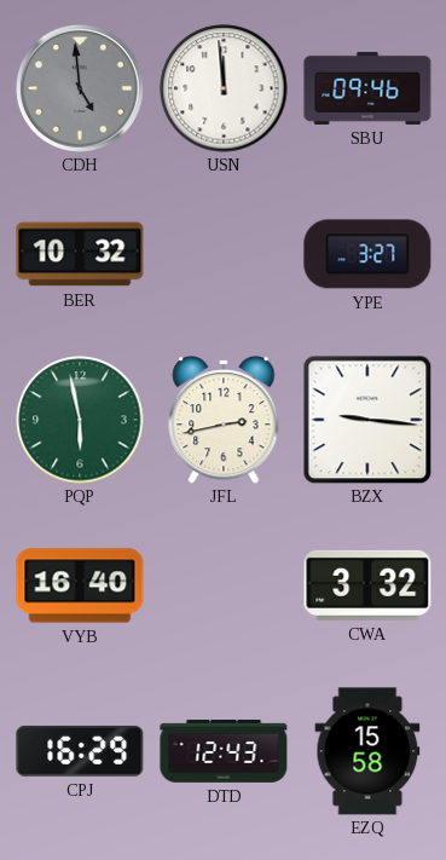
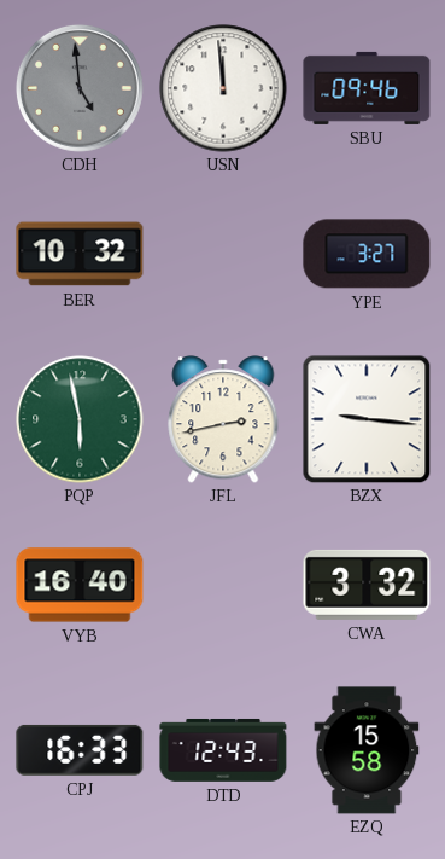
CPJ: 16:29 -> 16:33
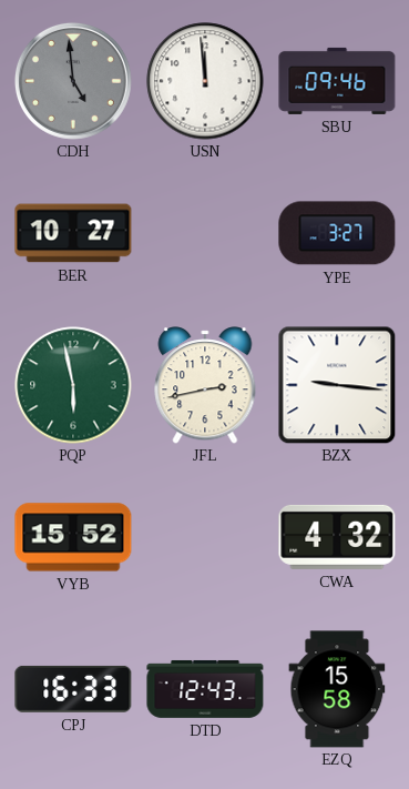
BER: 10:32 -> 10:27
VYB: 16:40 -> 15:52
CWA: 3:32 -> 4:32
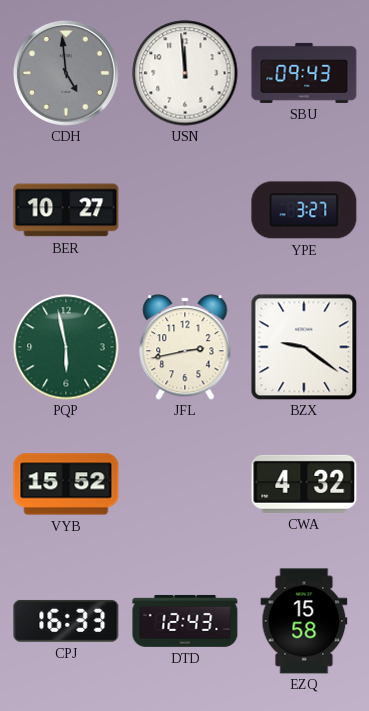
SBU: 09:46 -> 09:43
BZX: 9:16 -> 9:21
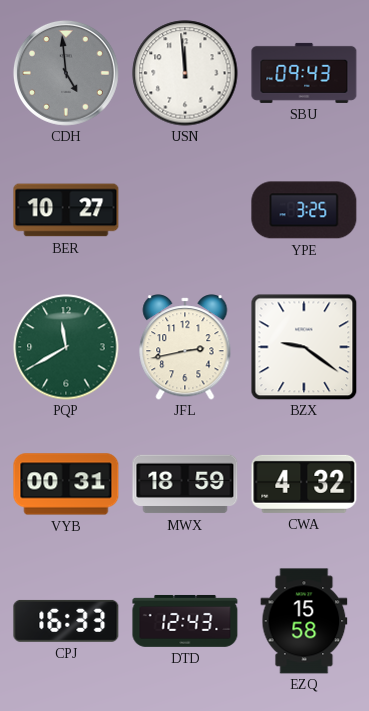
YPE: 3:27 -> 3:25
PQP: 5:58 -> 11:40
VYB: 15:52 -> 00:31
MWX: none -> 18:59
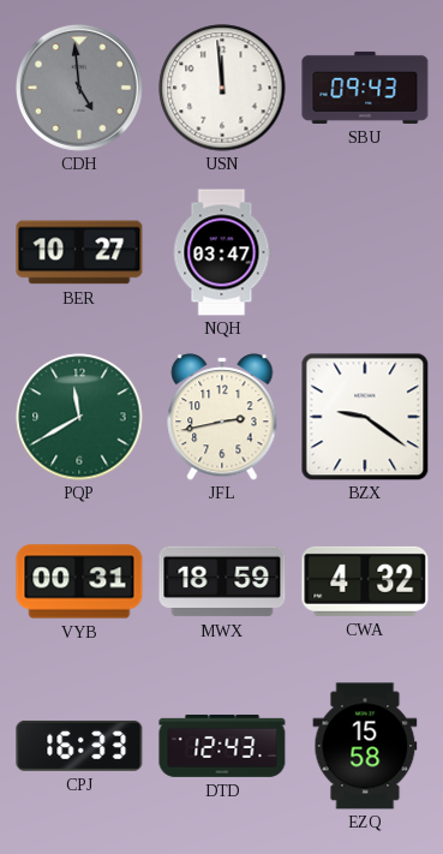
NQH: none -> 03:47
YPE: 3:25 -> none
